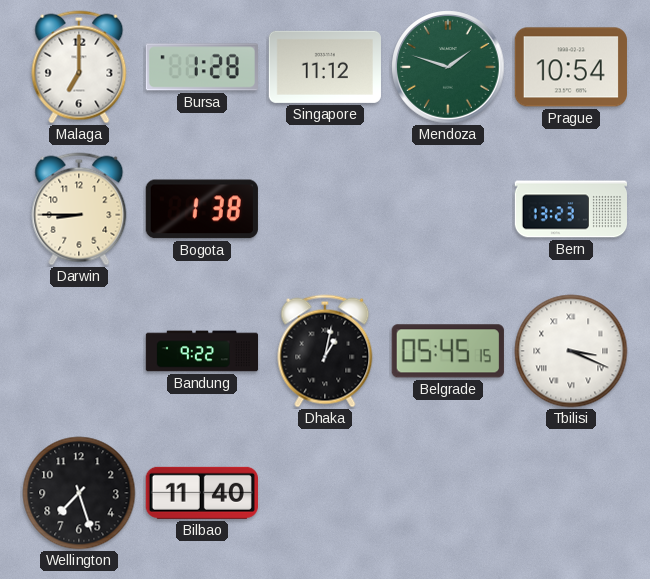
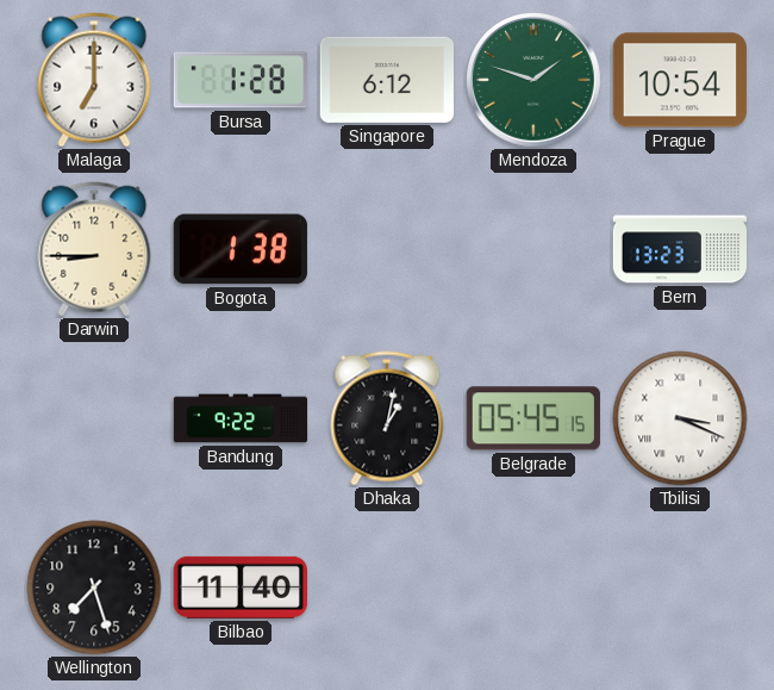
Singapore: 11:12 -> 6:12
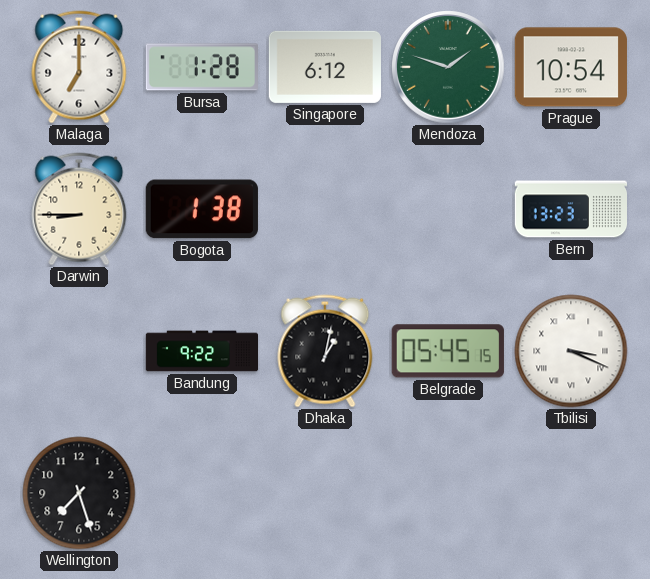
Bilbao: 11:40 -> none
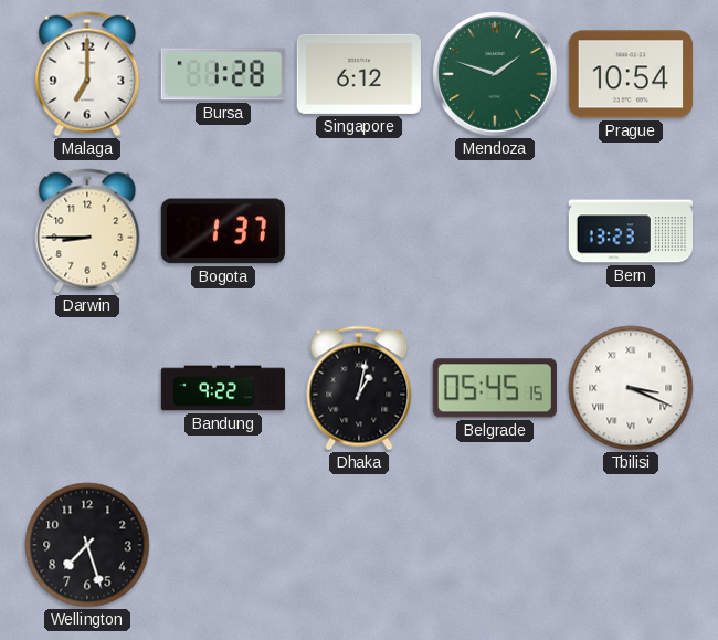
Bogota: 1:38 -> 1:37
